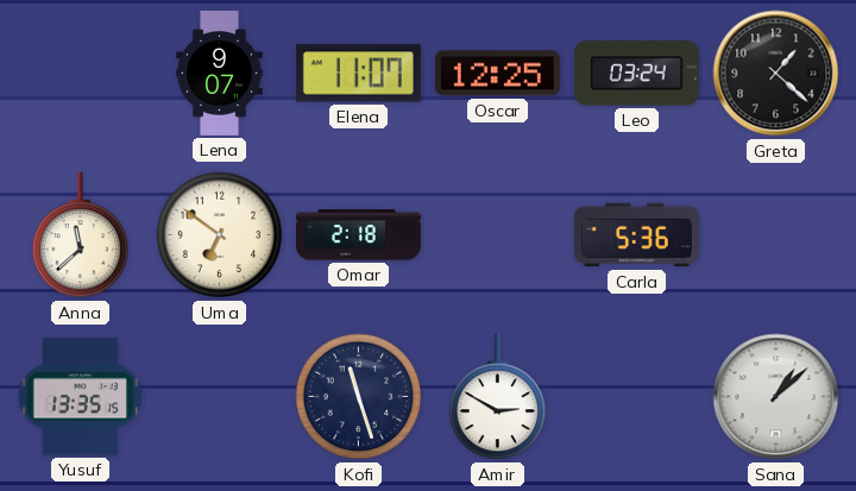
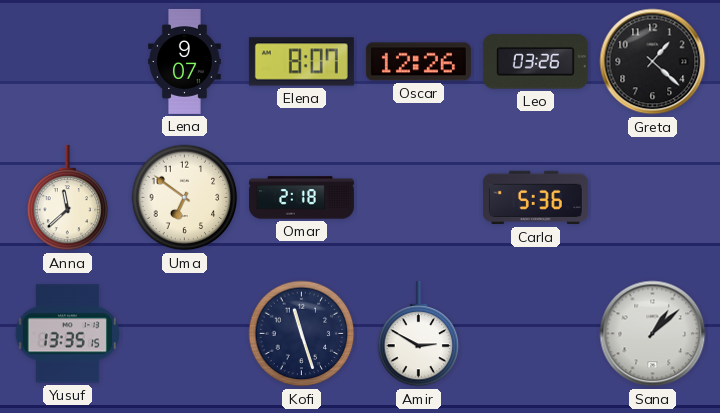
Elena: 11:07 -> 8:07
Oscar: 12:25 -> 12:26
Leo: 03:24 -> 03:26
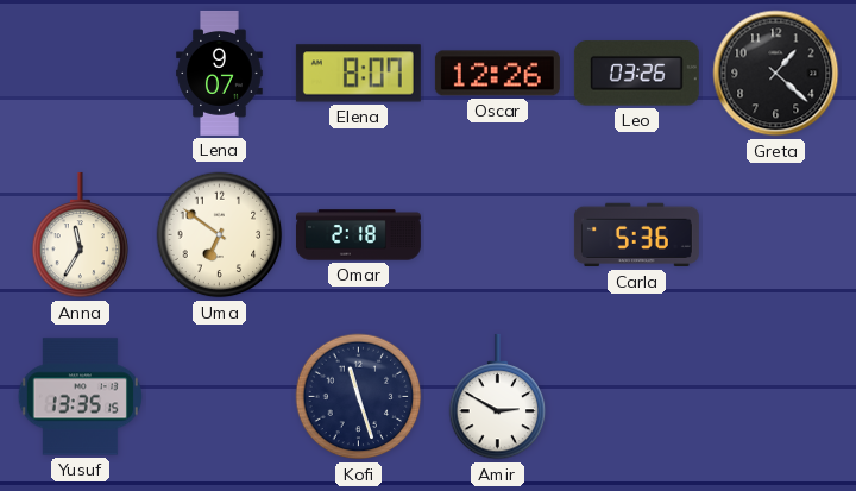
Anna: 11:38 -> 11:35
Sana: 1:08 -> none
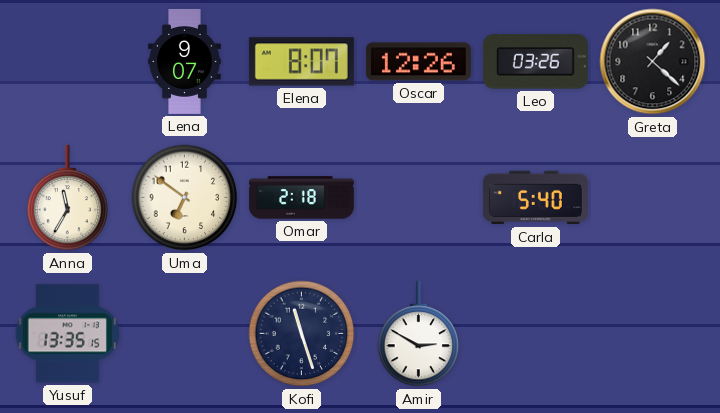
Carla: 5:36 -> 5:40
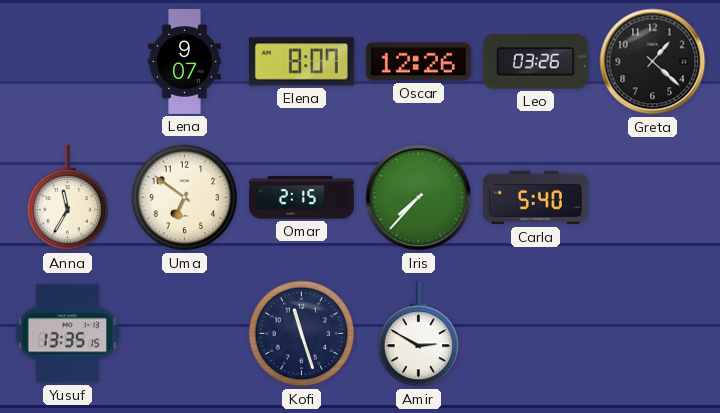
Omar: 2:18 -> 2:15
Iris: none -> 7:37
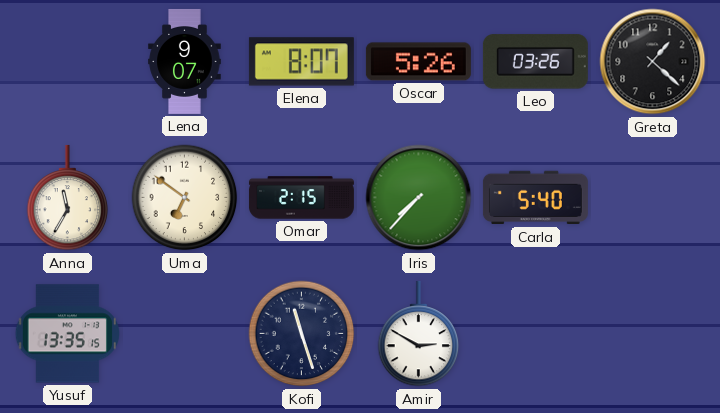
Oscar: 12:26 -> 5:26
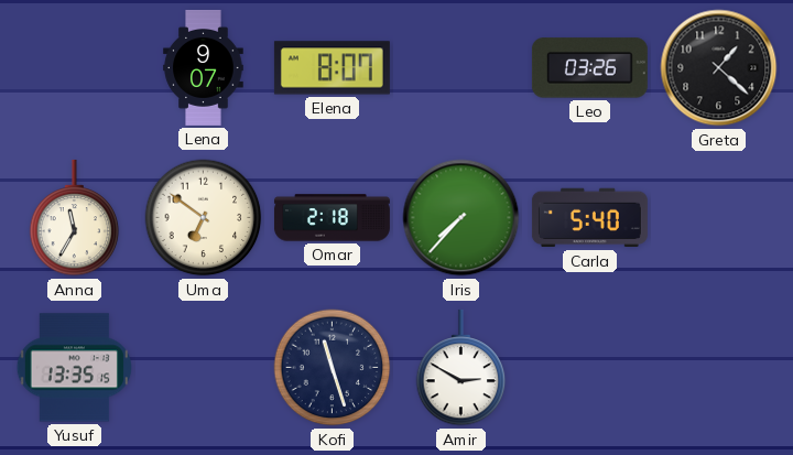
Oscar: 5:26 -> none
Omar: 2:15 -> 2:18
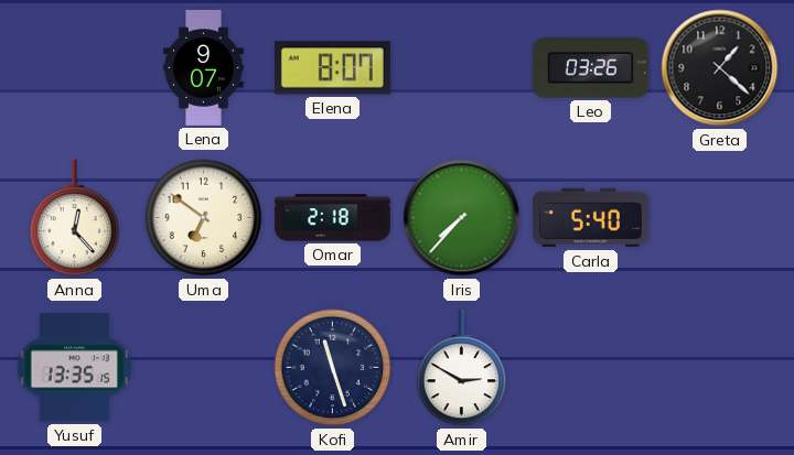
Anna: 11:35 -> 12:23
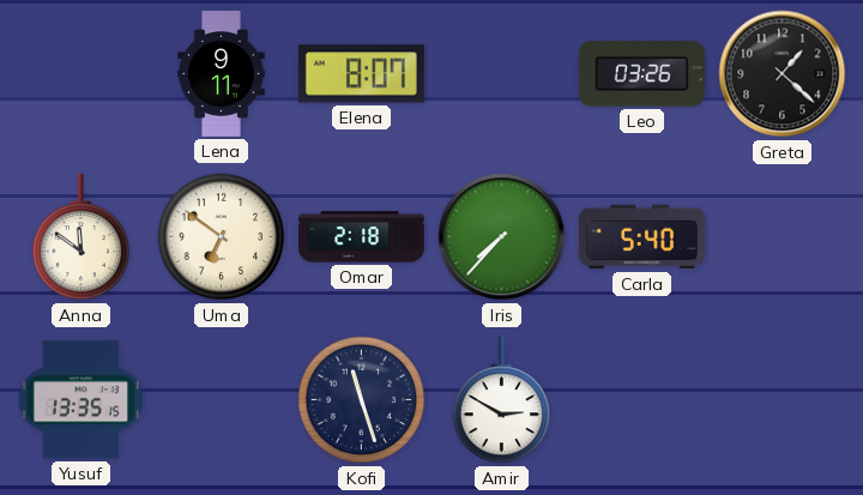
Lena: 9:07 -> 9:11
Anna: 12:23 -> 11:51
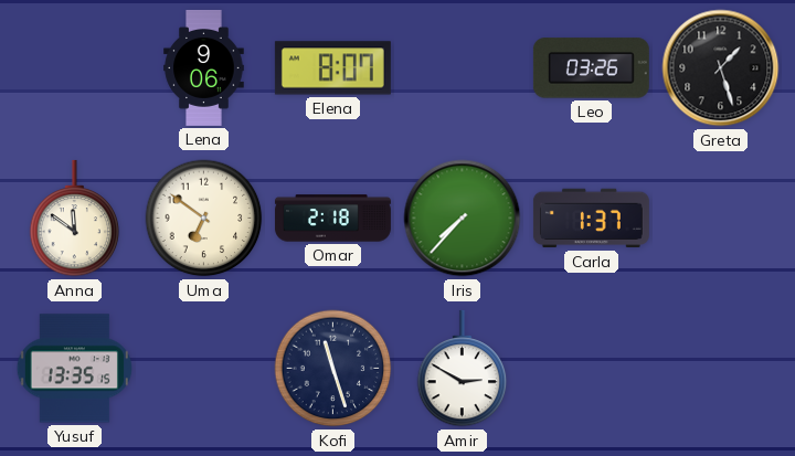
Lena: 9:11 -> 9:06
Greta: 1:22 -> 1:27
Carla: 5:40 -> 1:37
